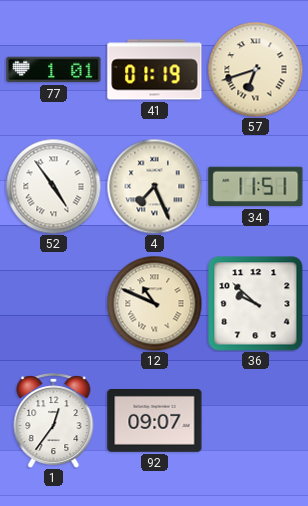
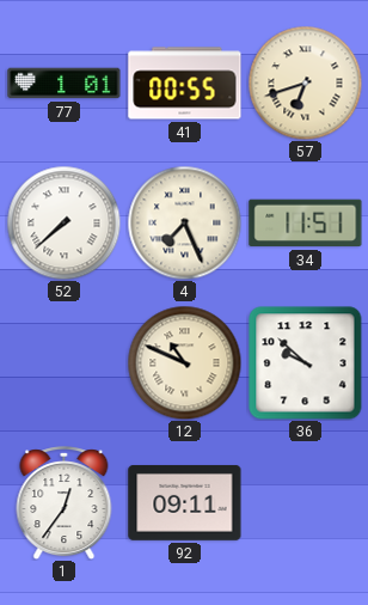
41: 01:19 -> 00:55
52: 4:54 -> 7:38
92: 09:07 -> 09:11
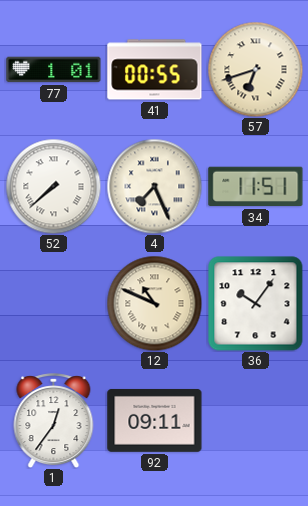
36: 9:52 -> 10:06
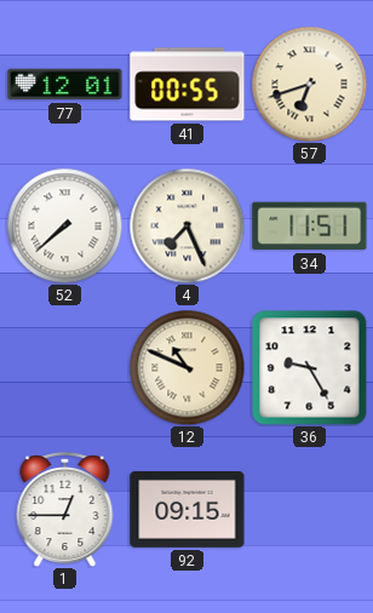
77: 1:01 -> 12:01
36: 10:06 -> 9:25
1: 12:36 -> 12:45
92: 09:11 -> 09:15
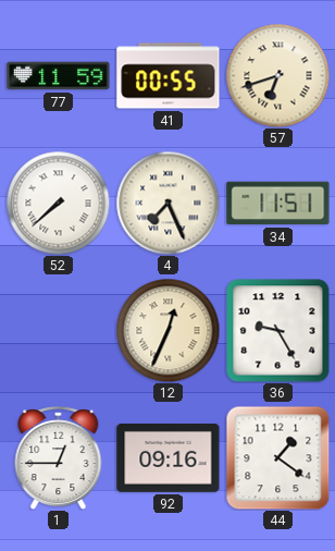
77: 12:01 -> 11:59
12: 10:49 -> 12:34
92: 09:15 -> 09:16
44: none -> 1:21
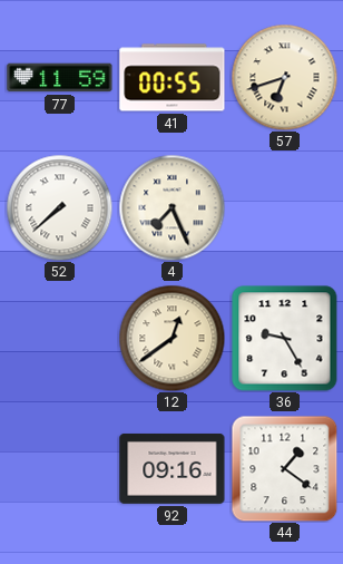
34: 11:51 -> none
12: 12:34 -> 12:39
1: 12:45 -> none
